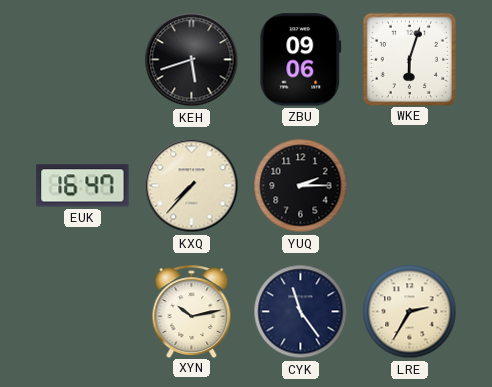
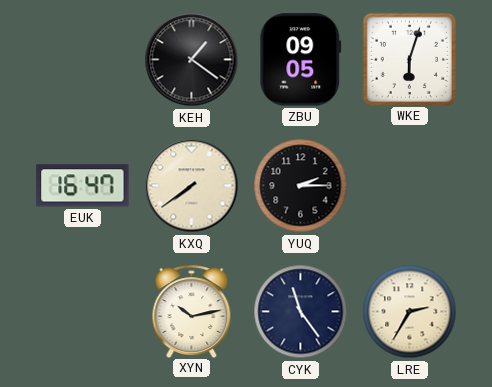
KEH: 5:42 -> 1:21
ZBU: 09:06 -> 09:05
KXQ: 7:37 -> 7:39
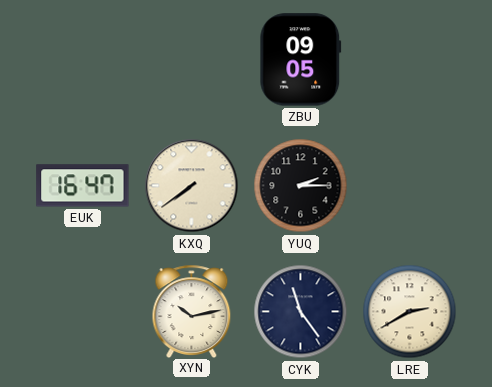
KEH: 1:21 -> none
WKE: 6:03 -> none
LRE: 2:35 -> 2:40
